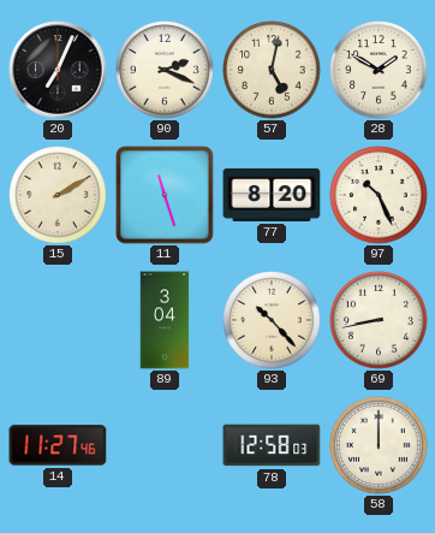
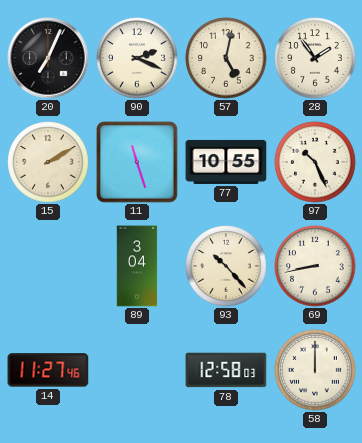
28: 1:50 -> 1:54
77: 8:20 -> 10:55
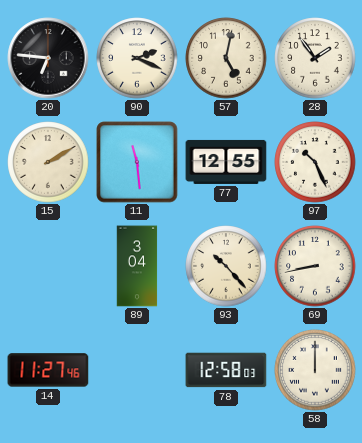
20: 7:04 -> 6:46
11: 11:27 -> 11:29
77: 10:55 -> 12:55
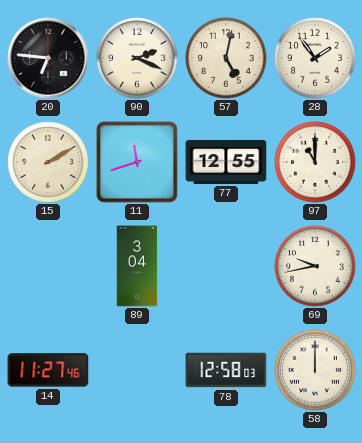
11: 11:29 -> 11:42
97: 10:26 -> 11:00
93: 10:23 -> none
69: 8:43 -> 9:43
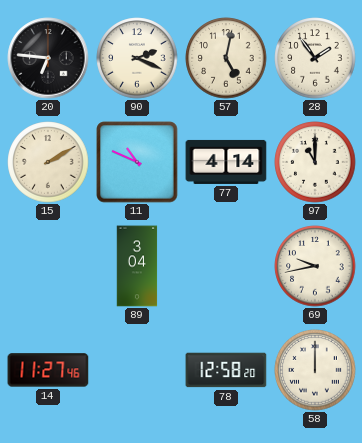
11: 11:42 -> 10:49
77: 12:55 -> 4:14
78: 12:58:03 -> 12:58:20
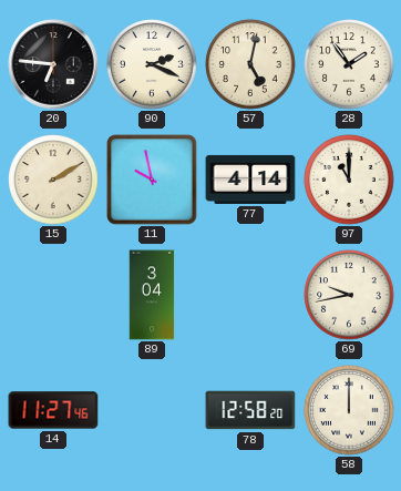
11: 10:49 -> 9:58
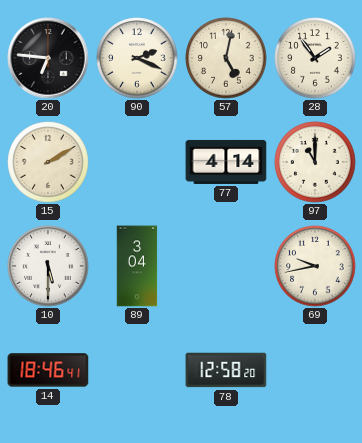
11: 9:58 -> none
10: none -> 5:30
14: 11:27 -> 18:46
58: 12:00 -> none
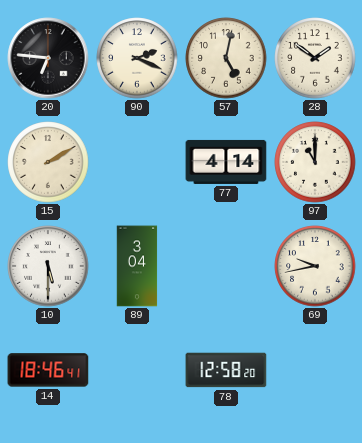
28: 1:54 -> 1:51
